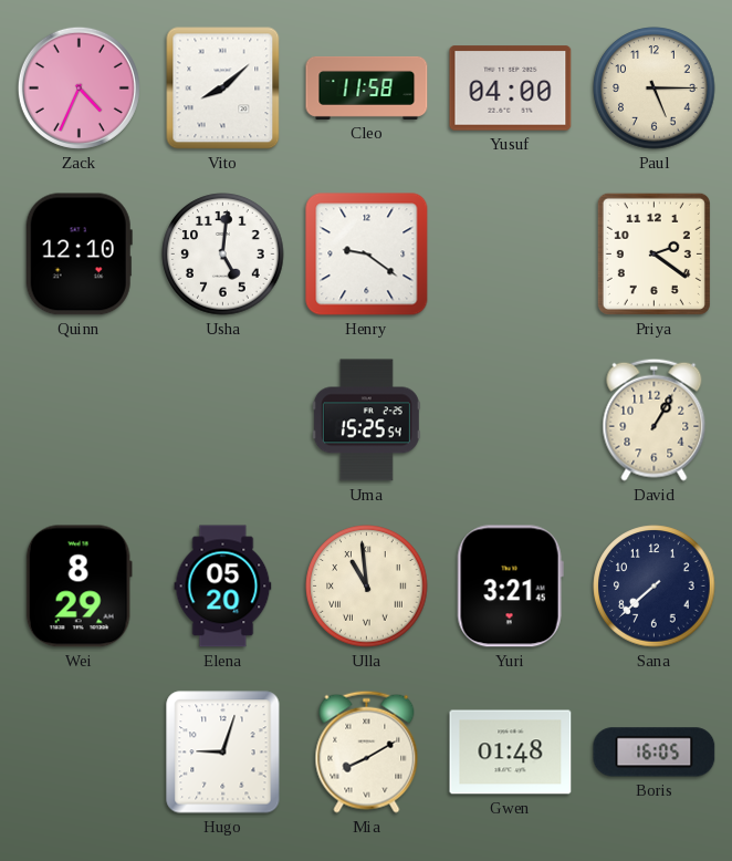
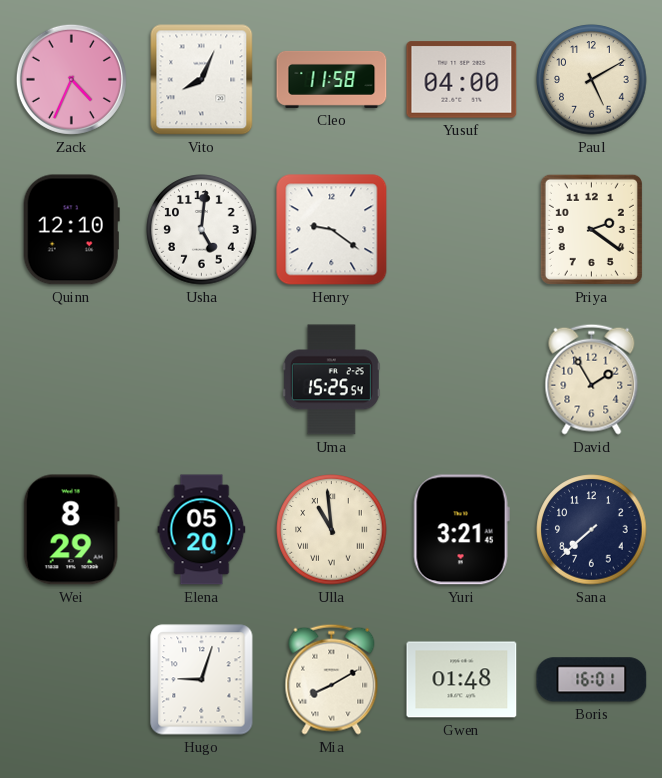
Vito: 8:08 -> 8:04
Paul: 5:15 -> 5:10
David: 1:05 -> 1:55
Boris: 16:05 -> 16:01
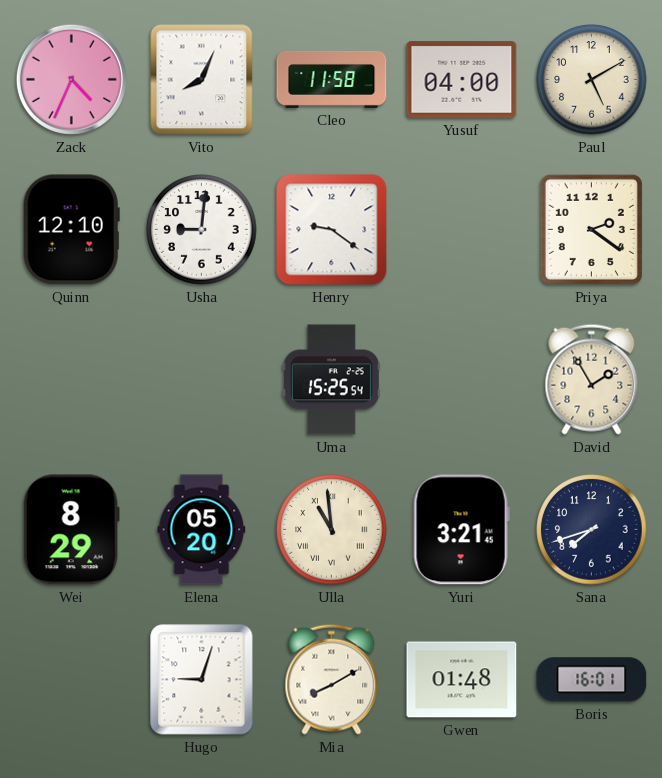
Usha: 5:01 -> 9:01
Sana: 7:38 -> 7:42
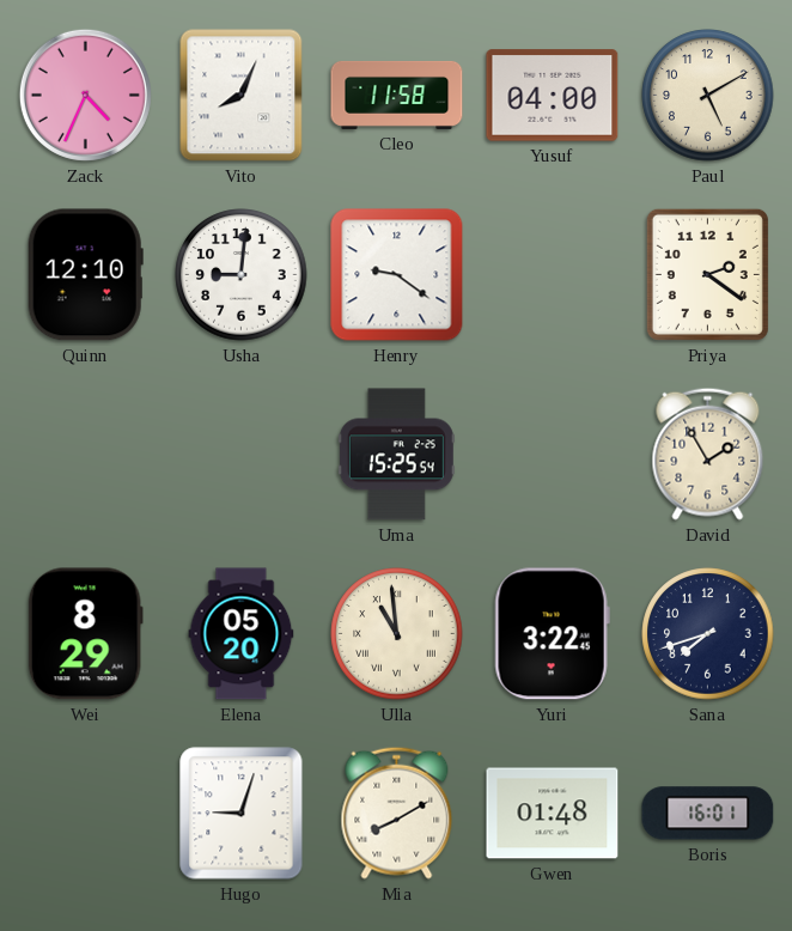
Yuri: 3:21 -> 3:22
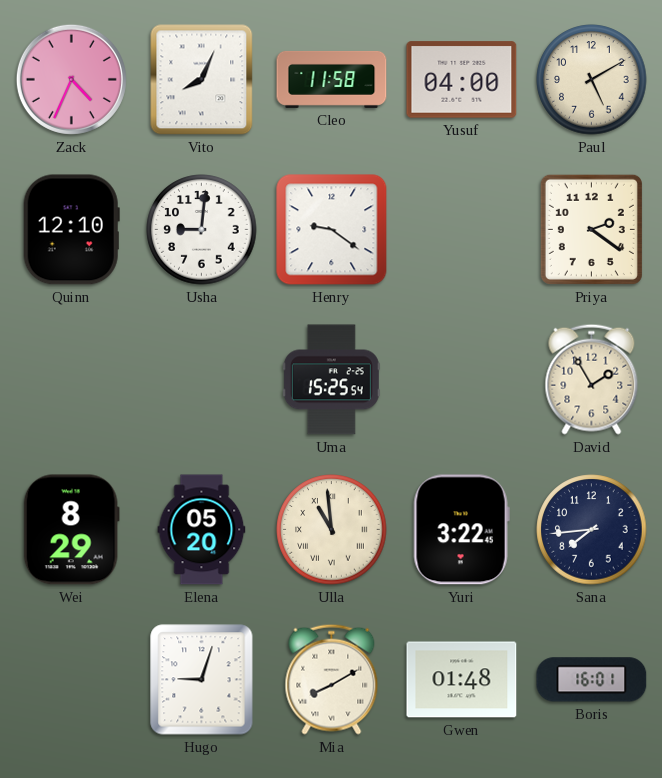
Sana: 7:42 -> 7:44
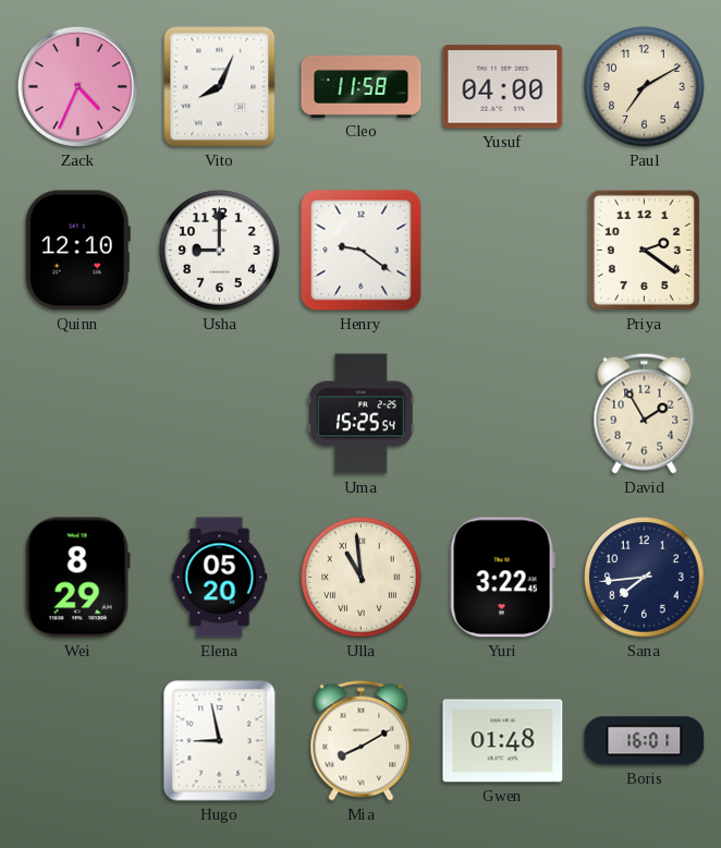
Paul: 5:10 -> 7:10
Usha: 9:01 -> 9:00
Hugo: 9:03 -> 8:58
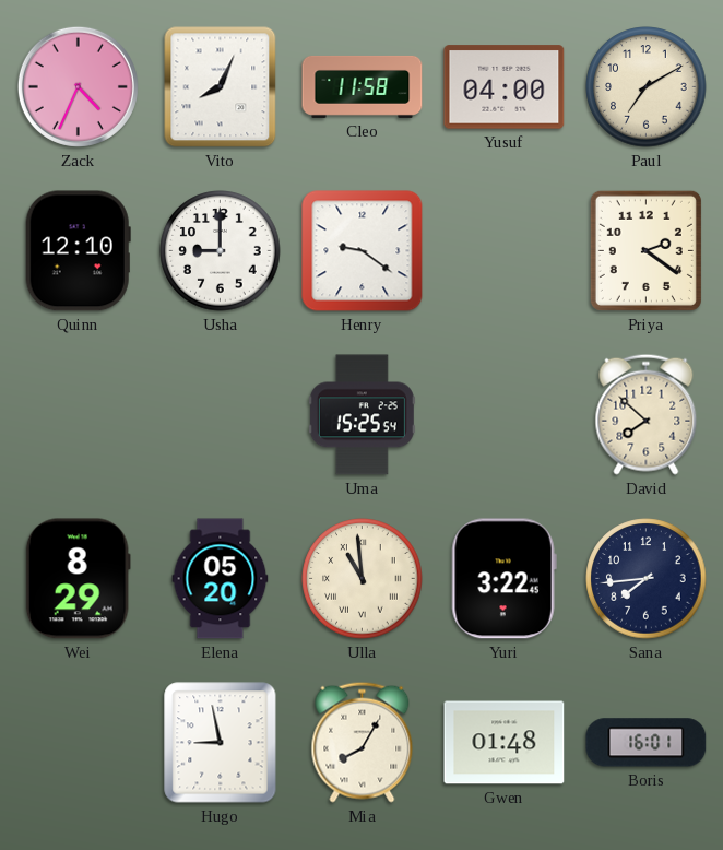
David: 1:55 -> 7:52
Mia: 8:10 -> 8:05
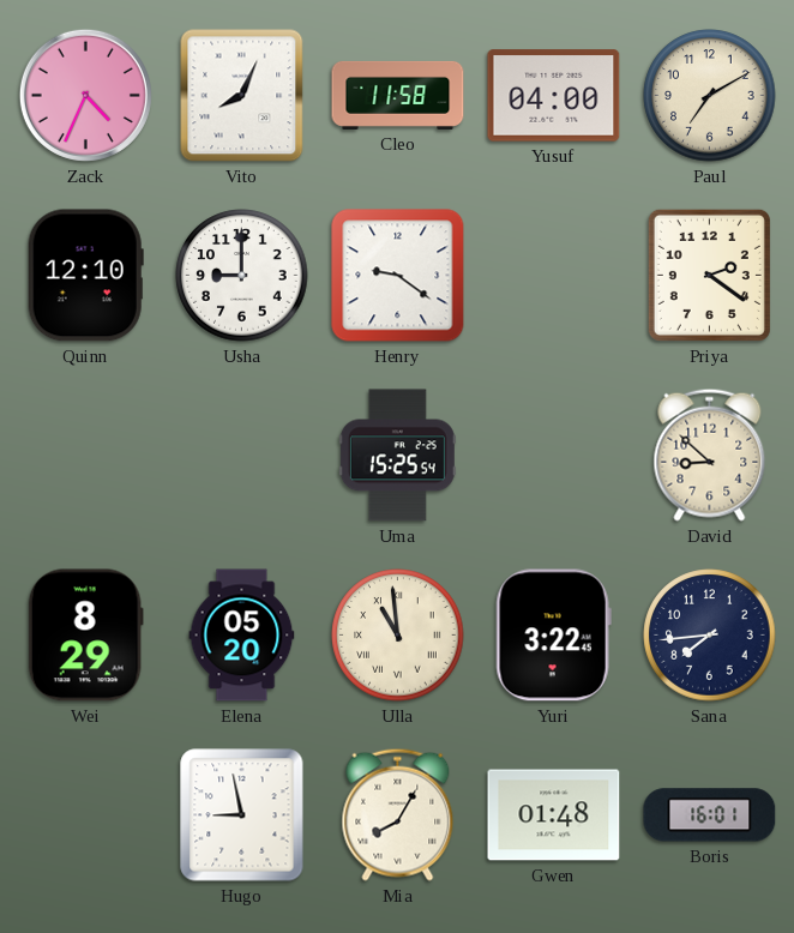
David: 7:52 -> 8:52
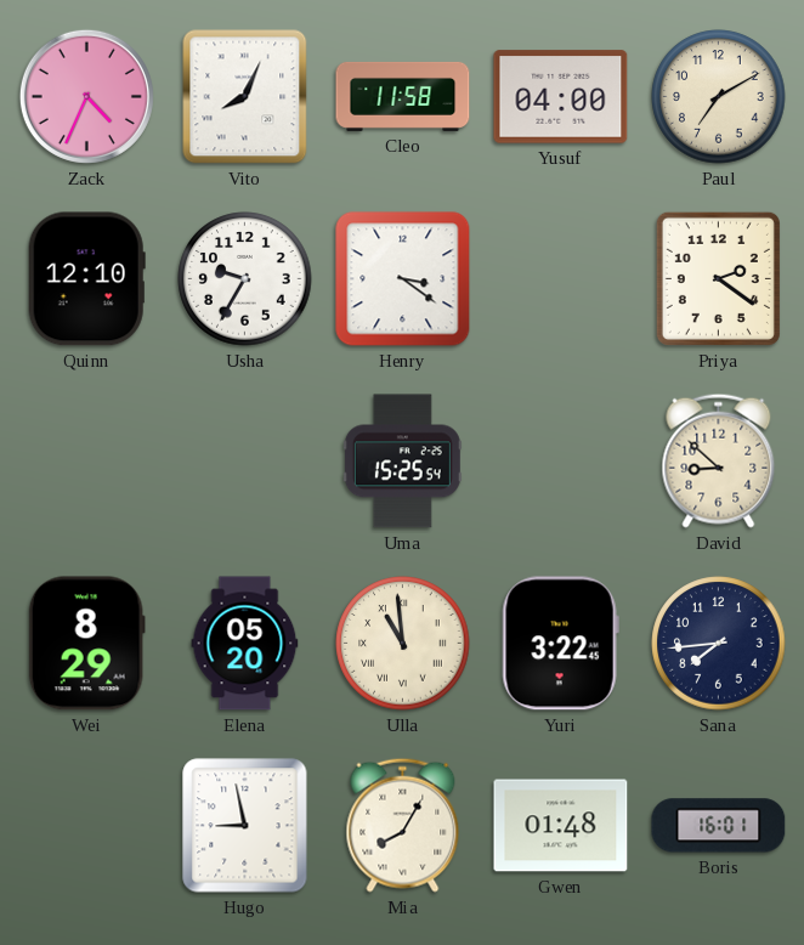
Usha: 9:00 -> 9:35
Henry: 9:21 -> 3:21
